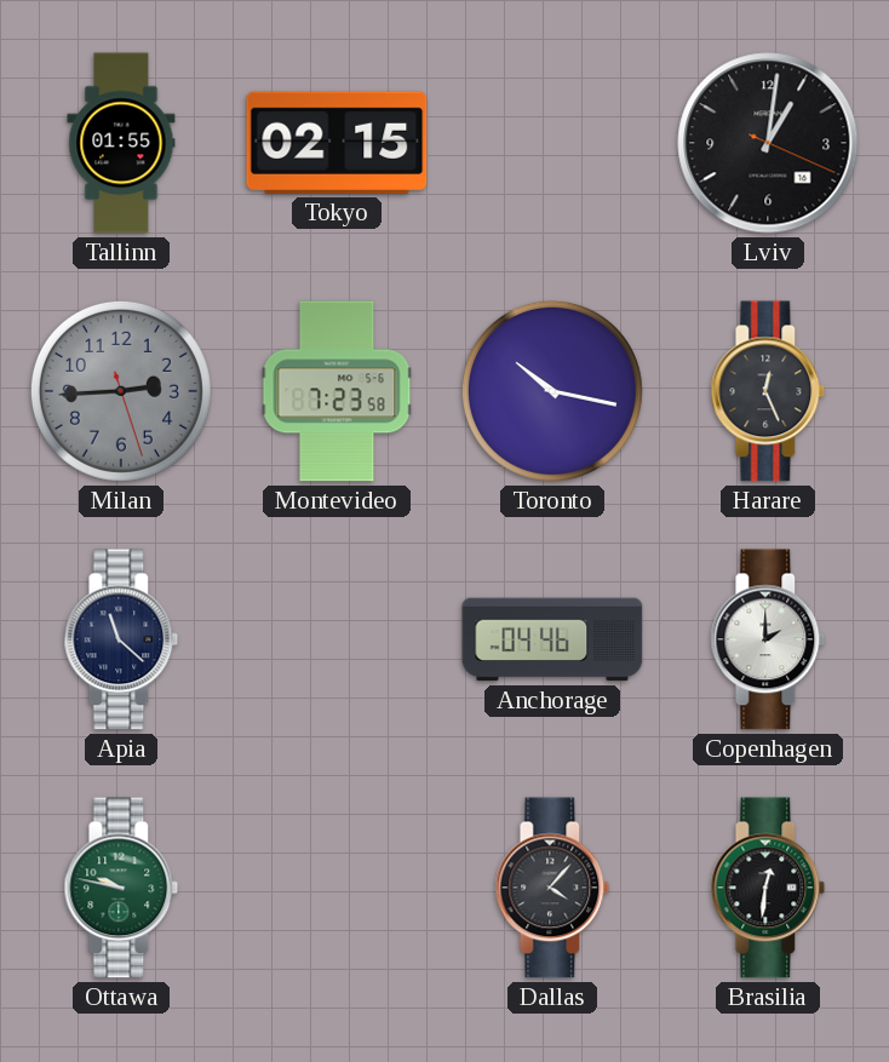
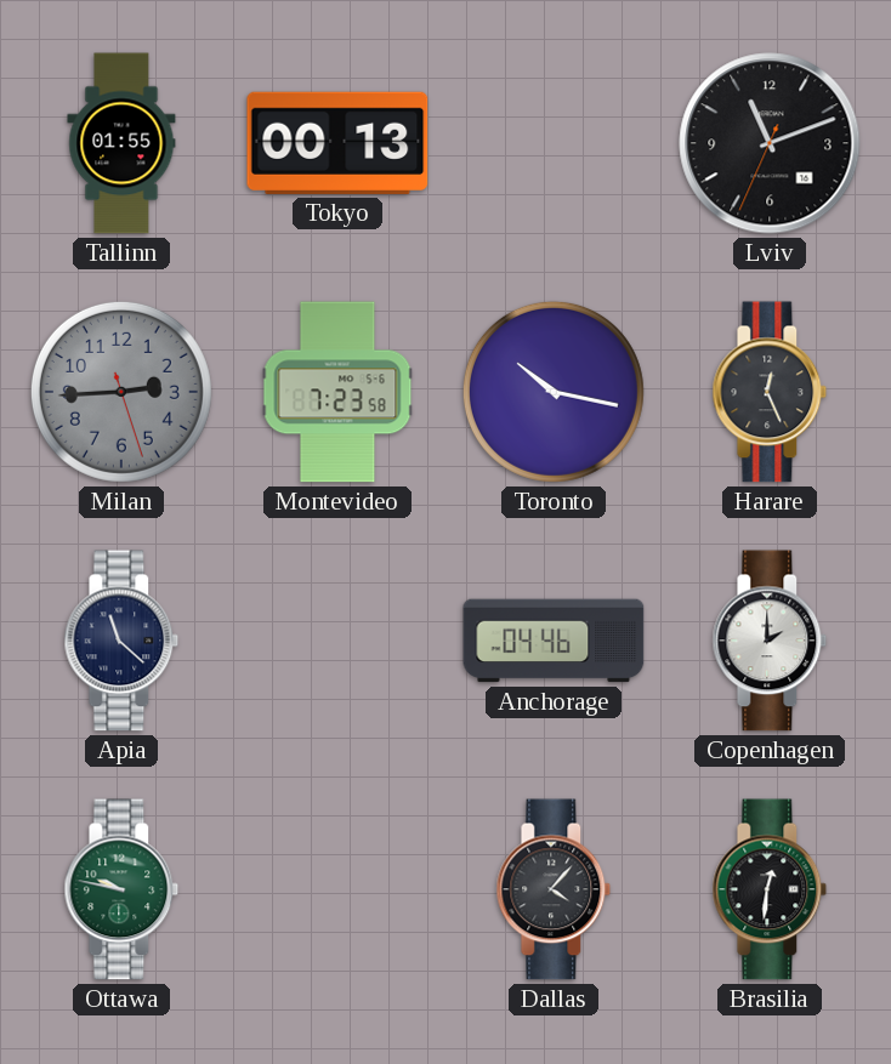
Tokyo: 02:15 -> 00:13
Lviv: 1:01 -> 11:11
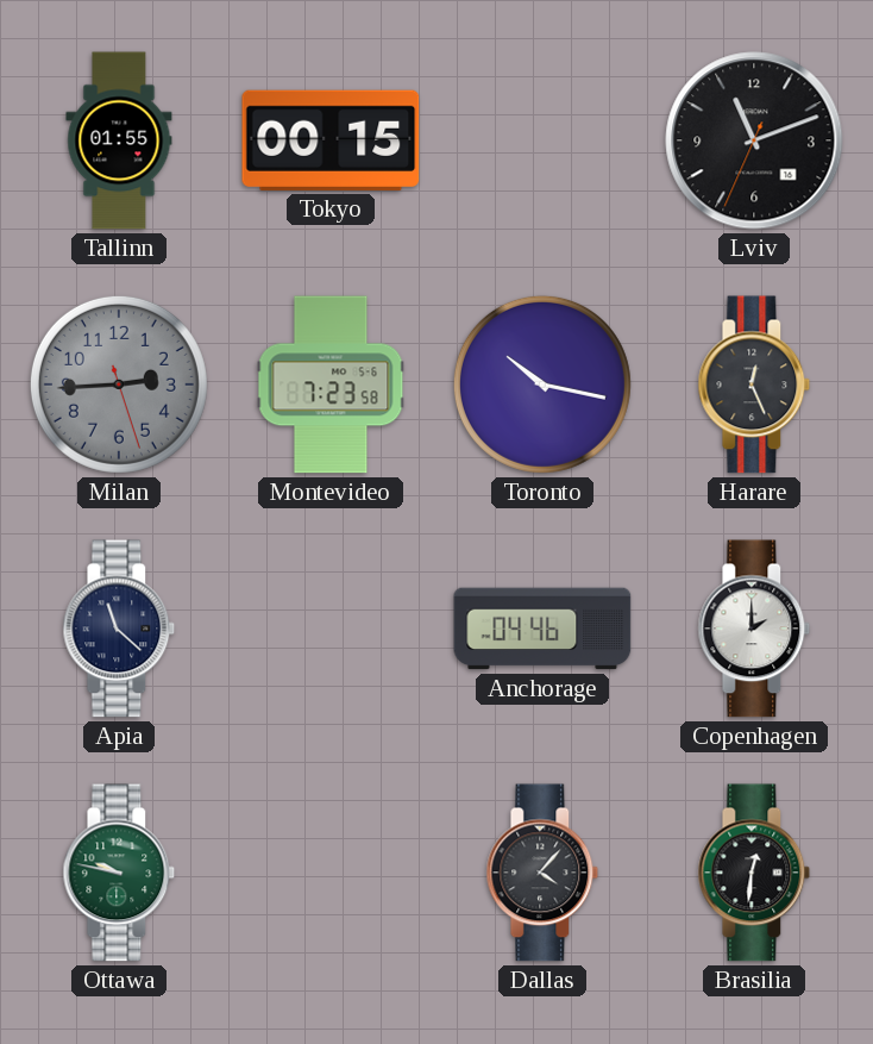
Tokyo: 00:13 -> 00:15
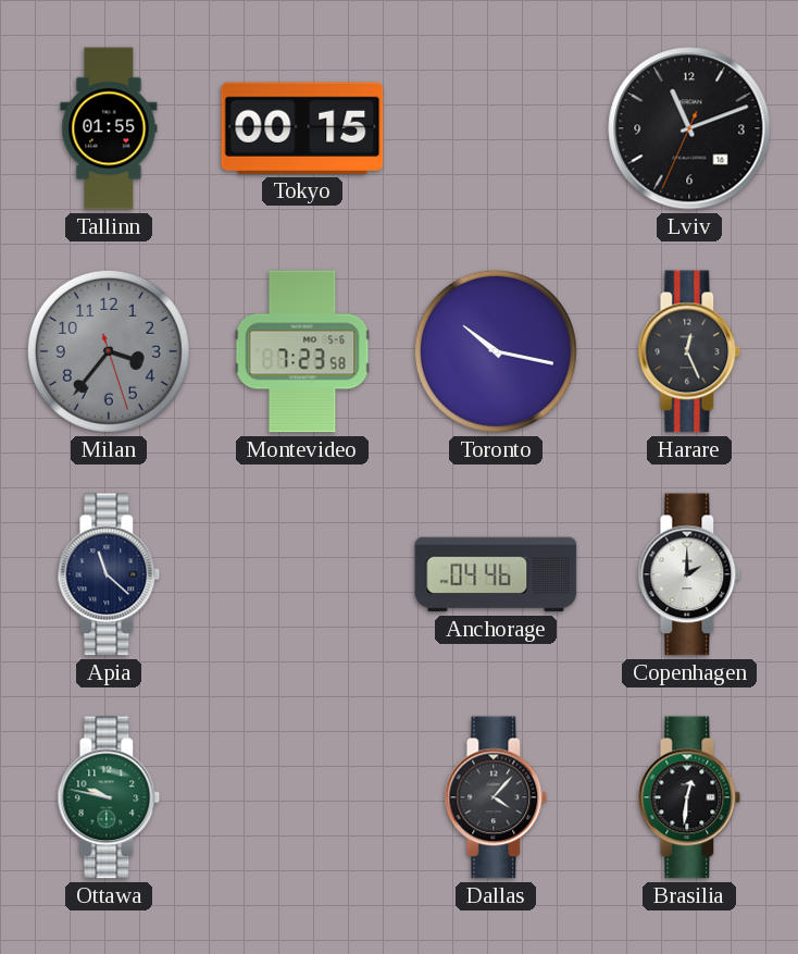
Milan: 2:44 -> 3:36
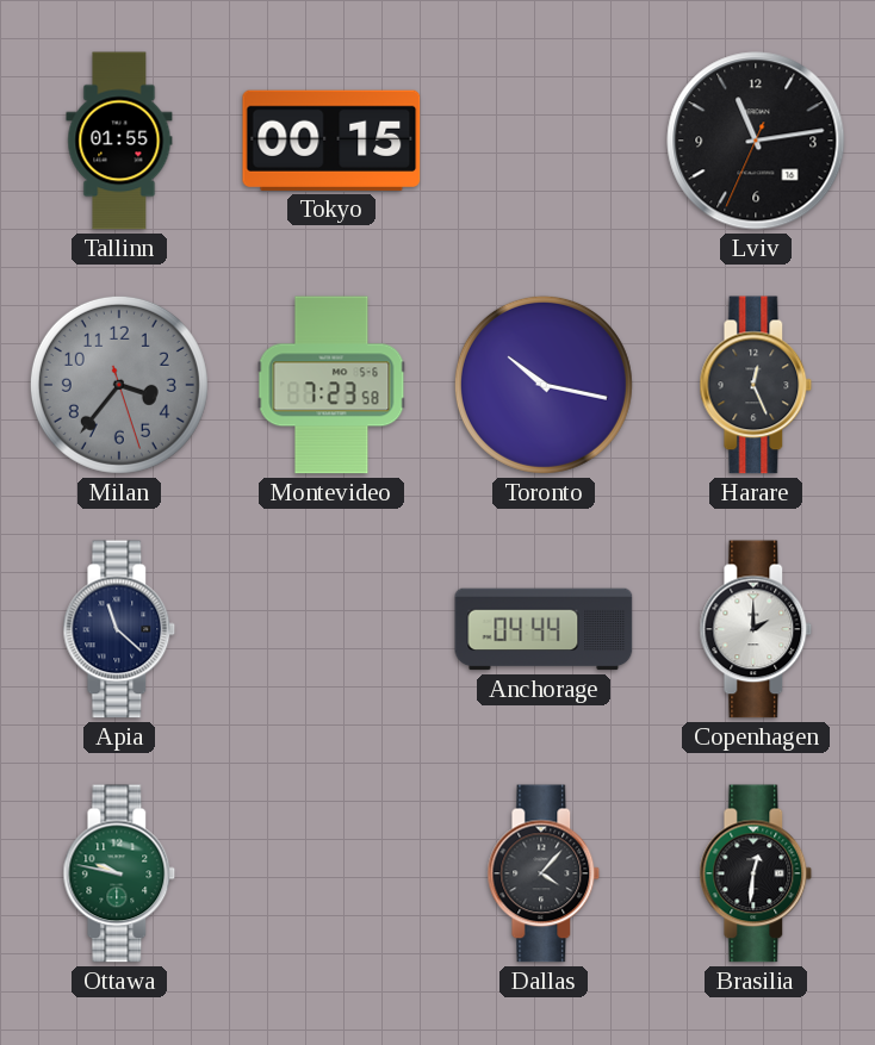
Lviv: 11:11 -> 11:13
Anchorage: 04:46 -> 04:44
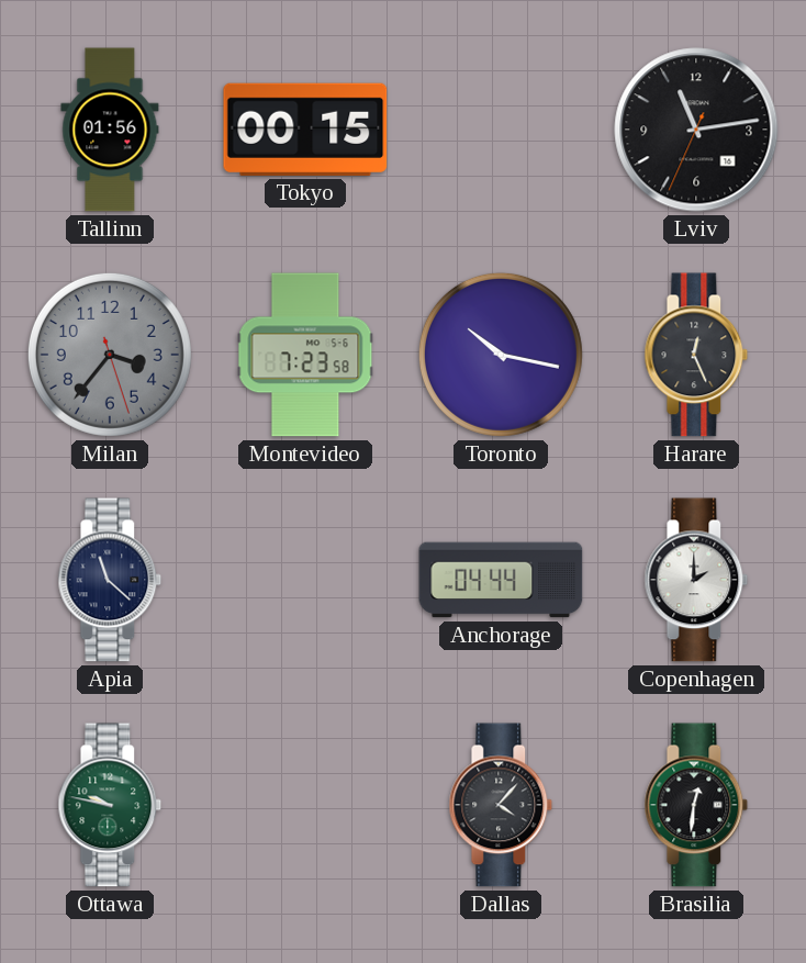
Tallinn: 01:55 -> 01:56
